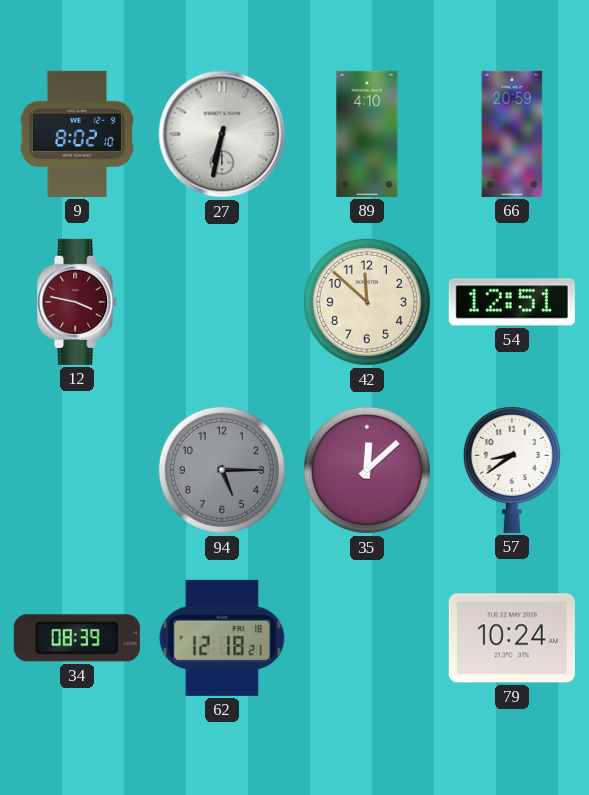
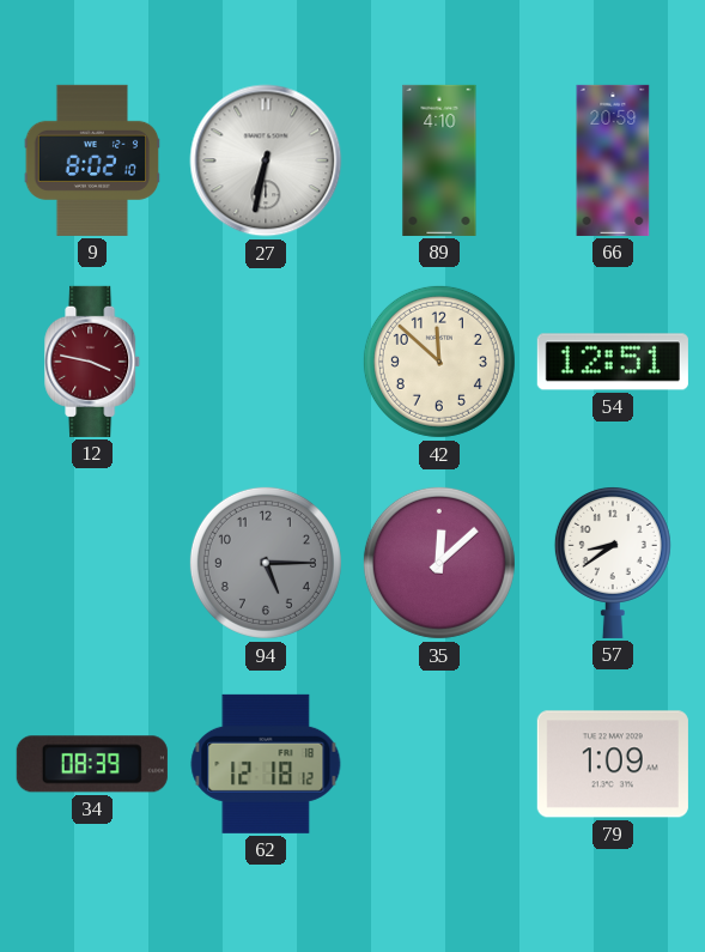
62: 12:18:21 -> 12:18:12
79: 10:24 -> 1:09
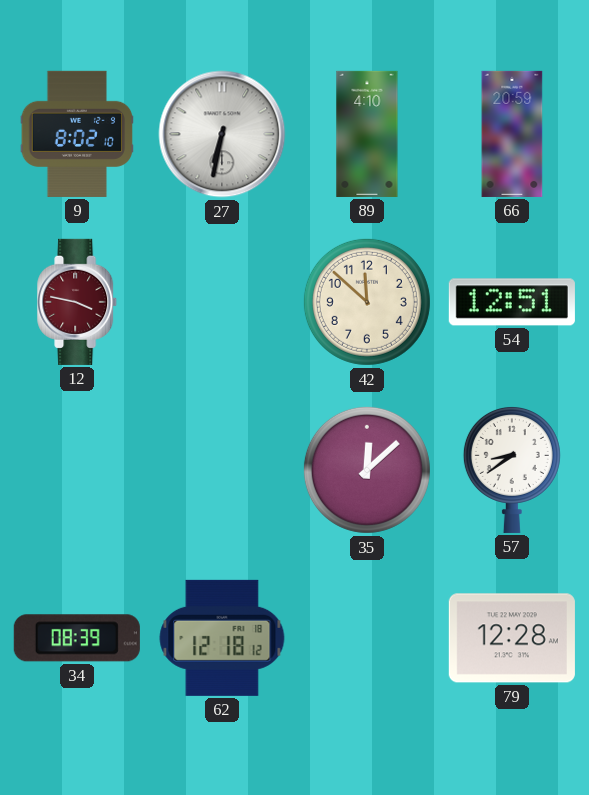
94: 5:15 -> none
79: 1:09 -> 12:28
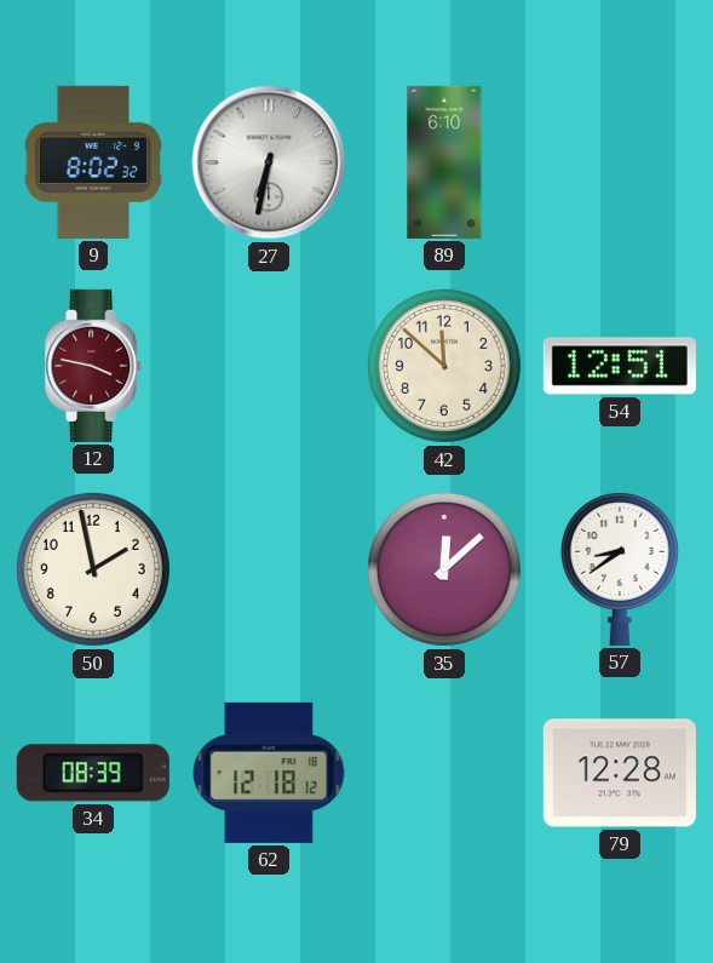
9: 8:02:10 -> 8:02:32
89: 4:10 -> 6:10
66: 20:59 -> none
50: none -> 1:58
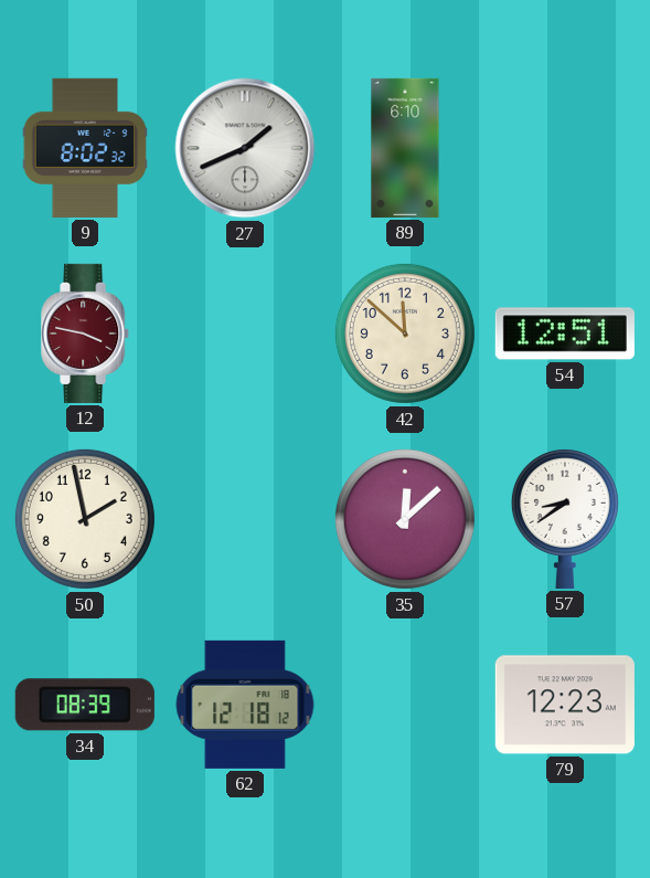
27: 6:32 -> 1:41
79: 12:28 -> 12:23
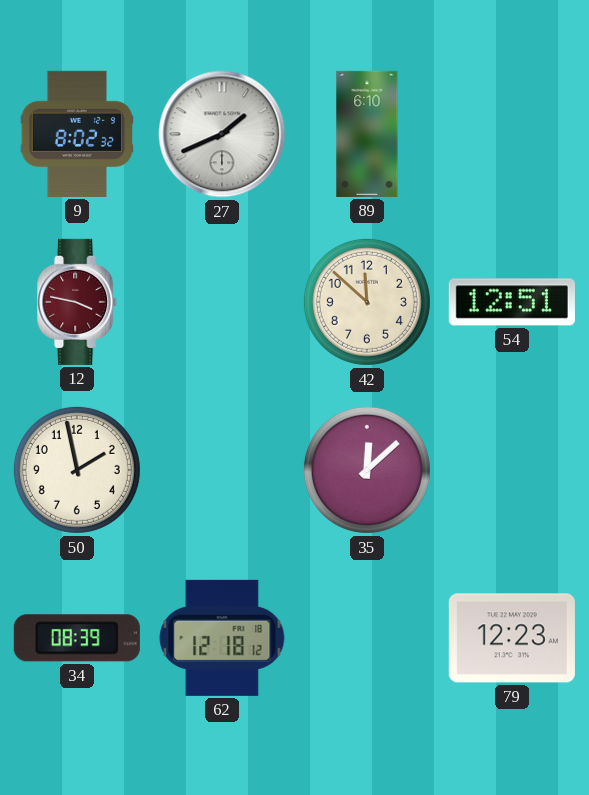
57: 8:39 -> none
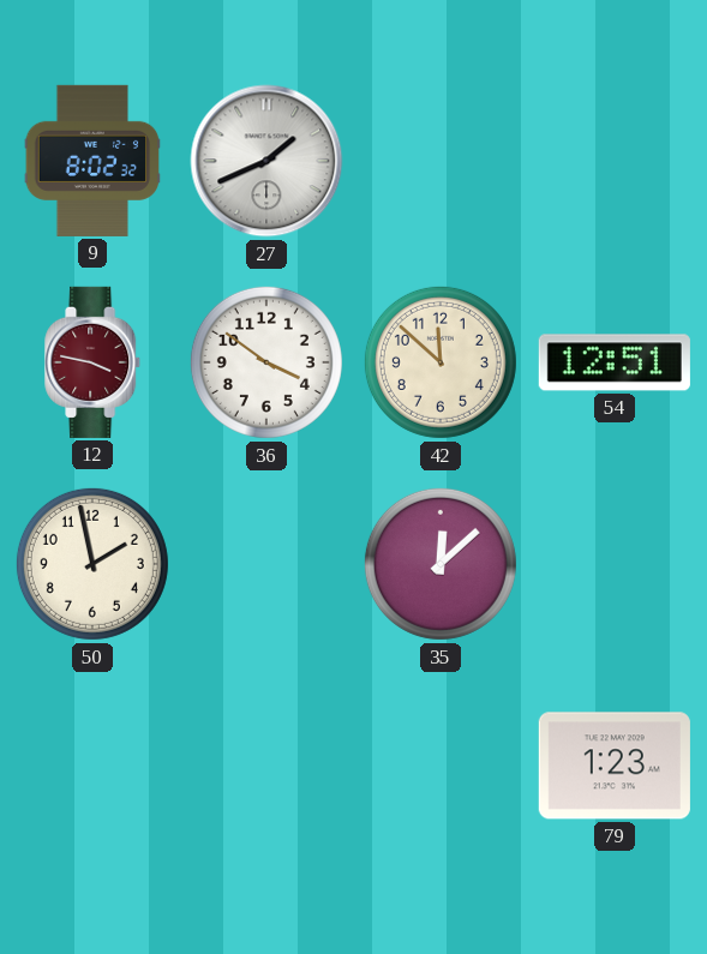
89: 6:10 -> none
36: none -> 3:51
34: 08:39 -> none
62: 12:18 -> none
79: 12:23 -> 1:23
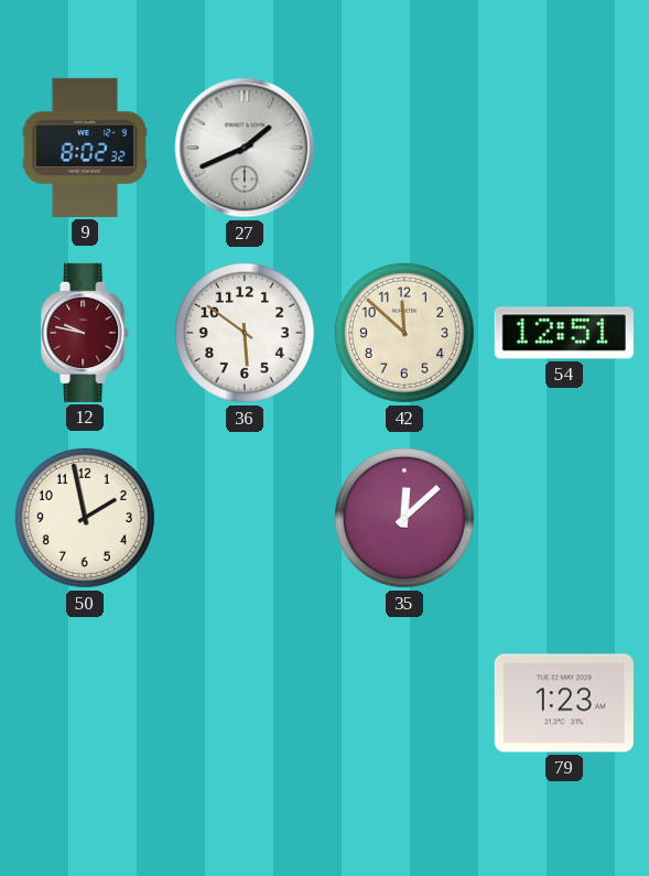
12: 3:47 -> 9:47
36: 3:51 -> 5:51
